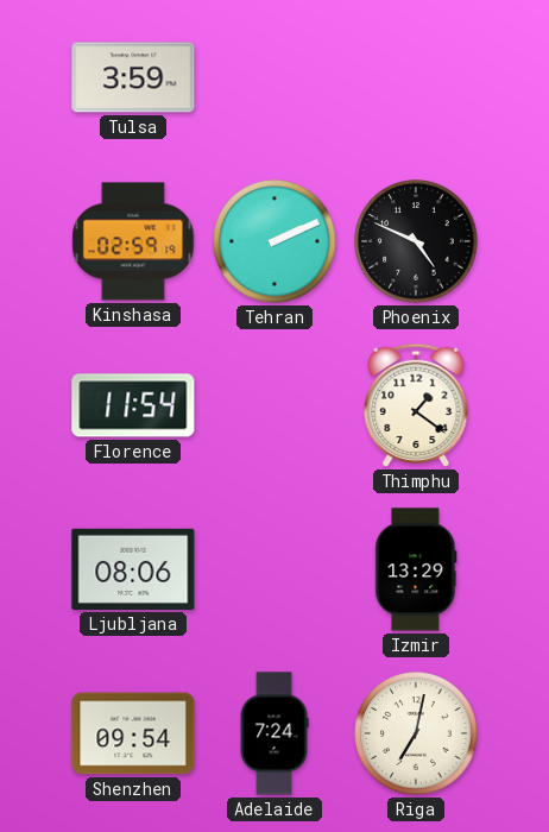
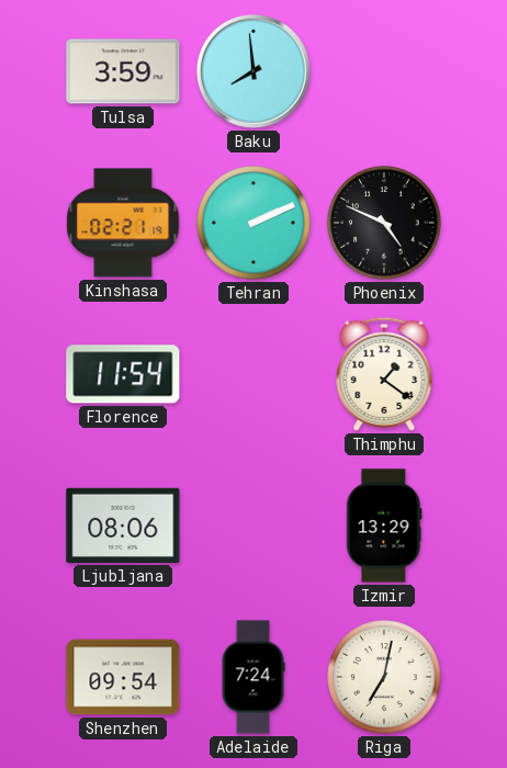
Baku: none -> 7:59
Kinshasa: 02:59 -> 02:21
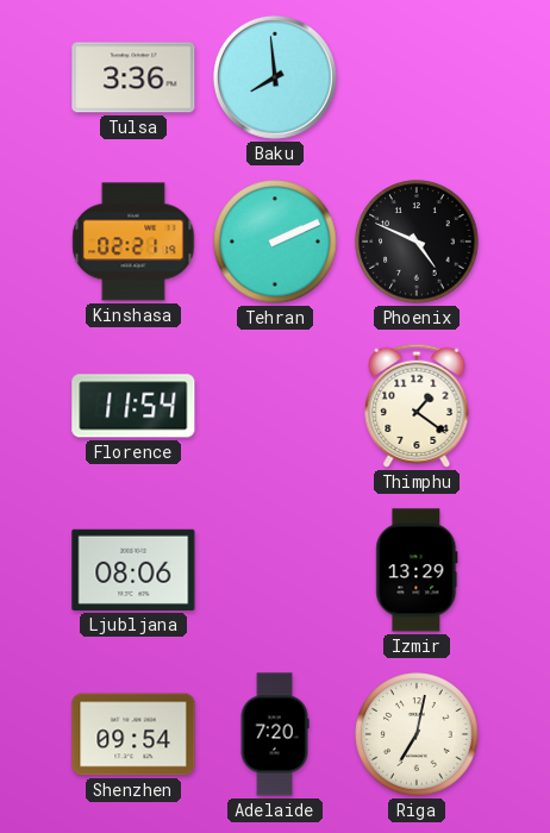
Tulsa: 3:59 -> 3:36
Adelaide: 7:24 -> 7:20
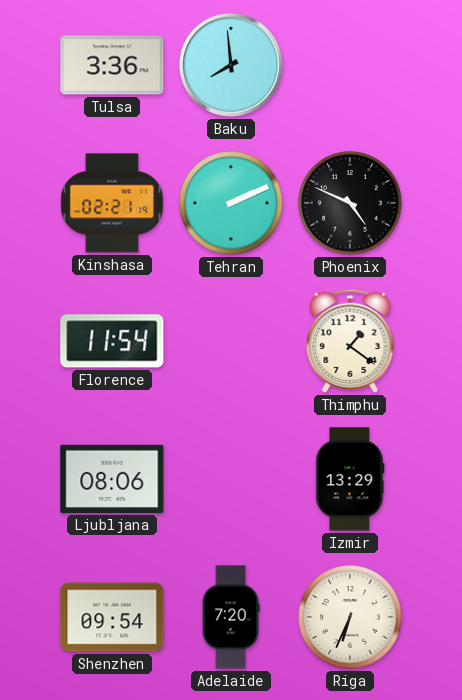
Riga: 7:02 -> 6:34
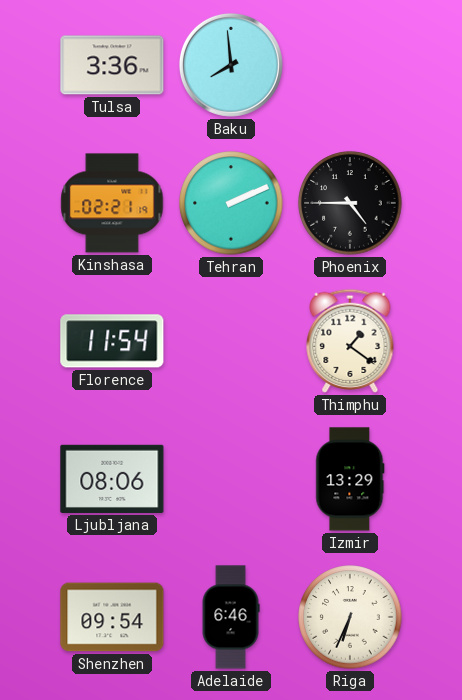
Phoenix: 4:49 -> 4:45
Adelaide: 7:20 -> 6:46
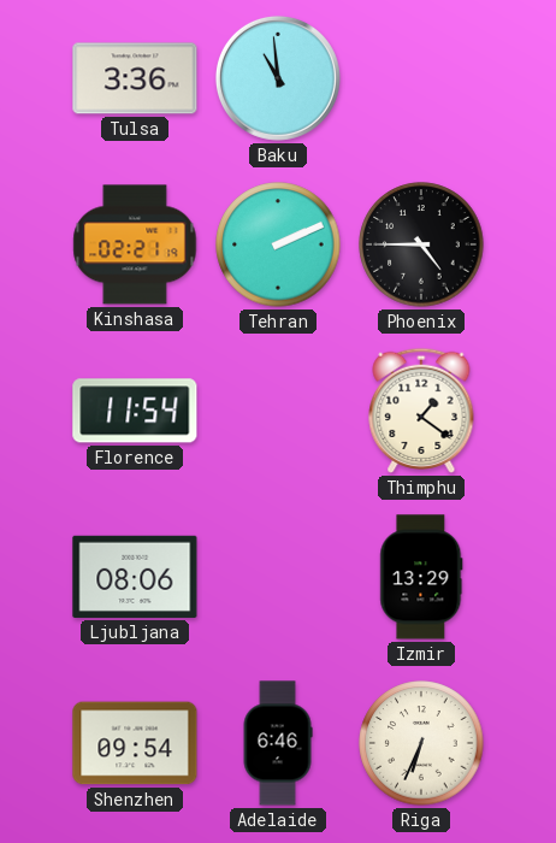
Baku: 7:59 -> 10:59
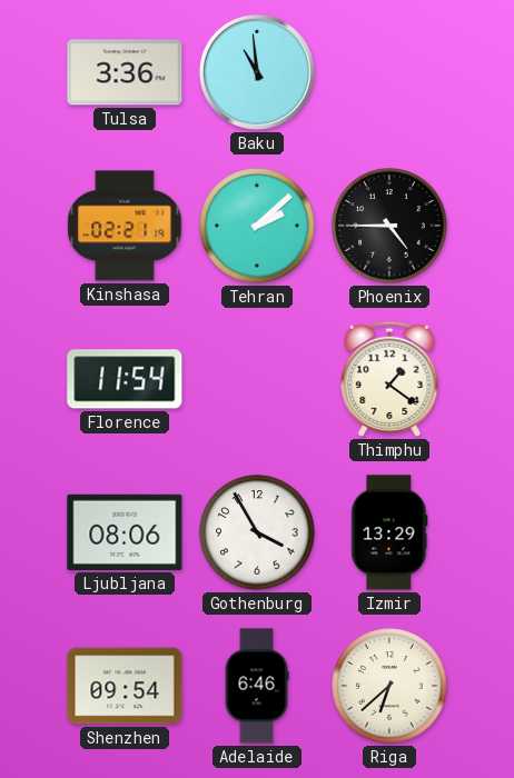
Tehran: 2:11 -> 2:08
Gothenburg: none -> 3:55
Riga: 6:34 -> 6:38
